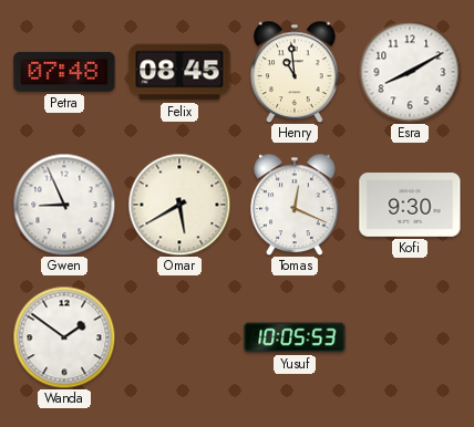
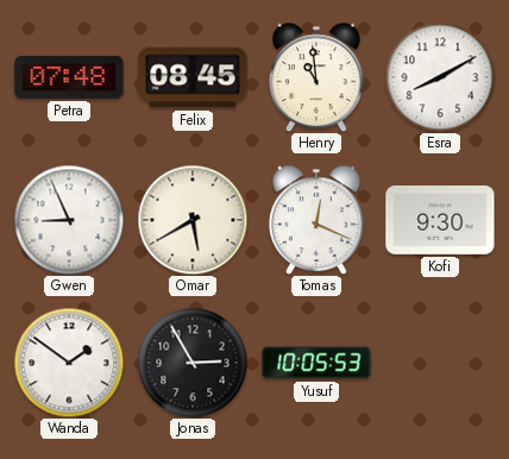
Jonas: none -> 2:55
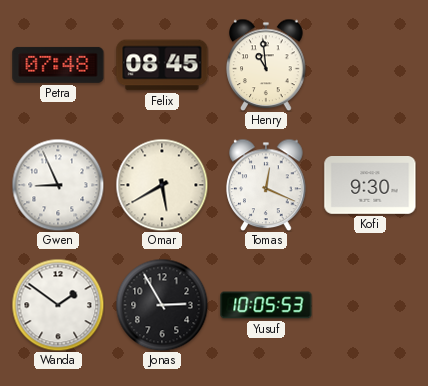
Esra: 8:10 -> none
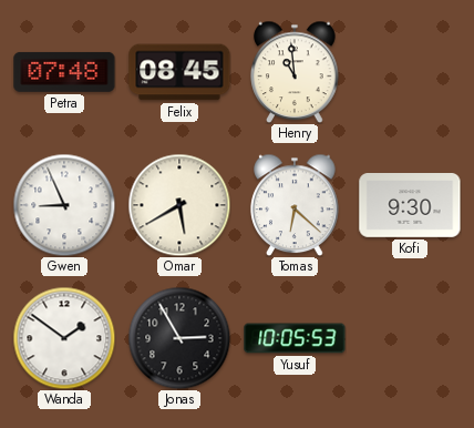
Tomas: 12:19 -> 6:22
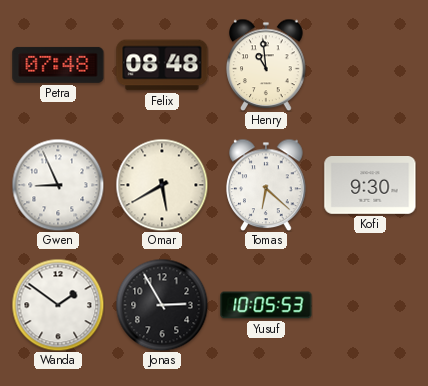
Felix: 08:45 -> 08:48
